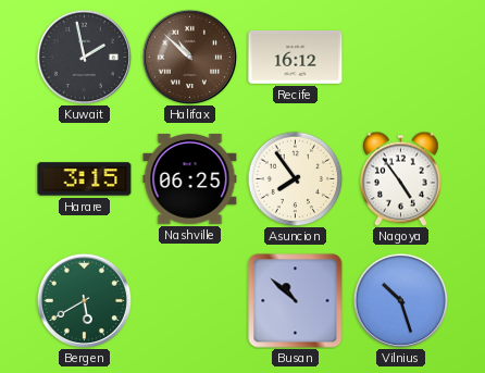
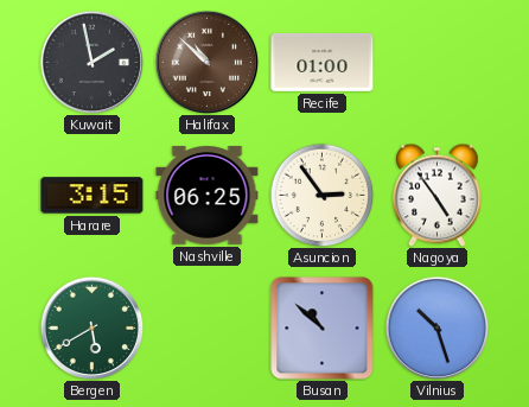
Recife: 16:12 -> 01:00
Asuncion: 7:54 -> 2:54
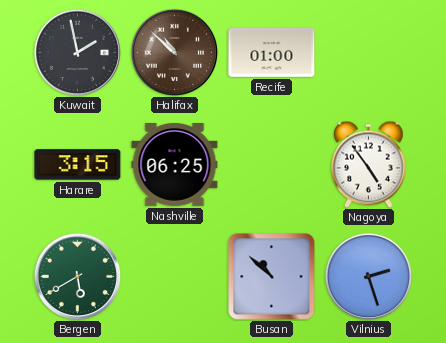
Asuncion: 2:54 -> none
Vilnius: 10:27 -> 2:27
